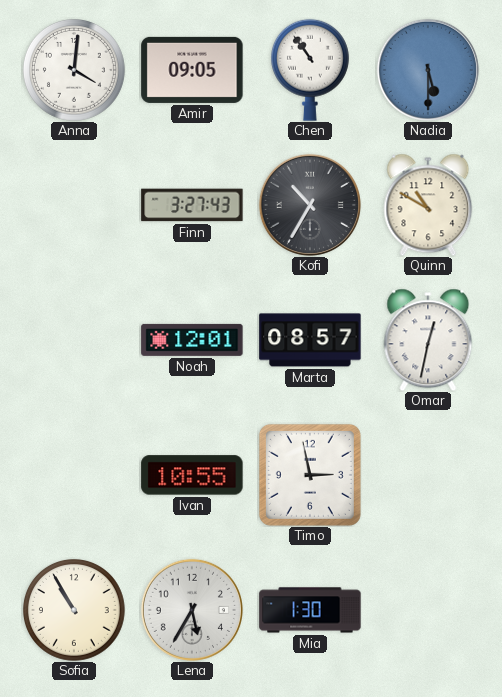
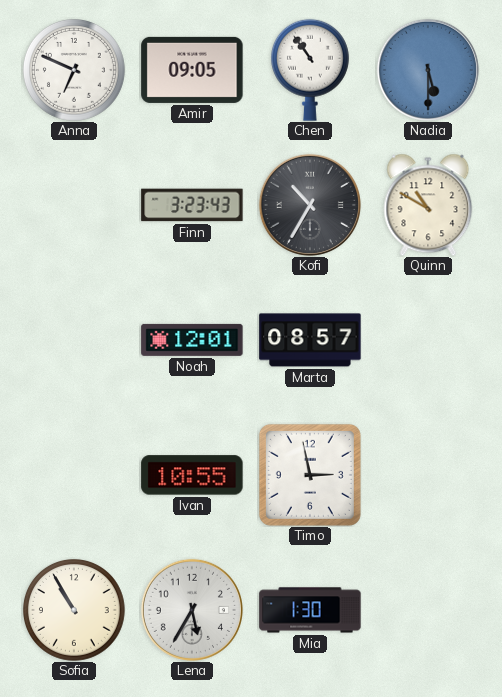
Anna: 4:01 -> 6:49
Finn: 3:27 -> 3:23
Omar: 12:32 -> none
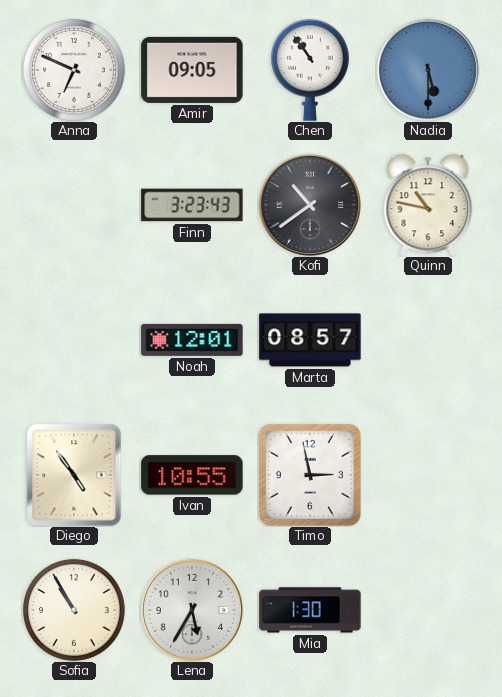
Kofi: 10:35 -> 10:39
Quinn: 10:50 -> 10:47
Diego: none -> 4:54
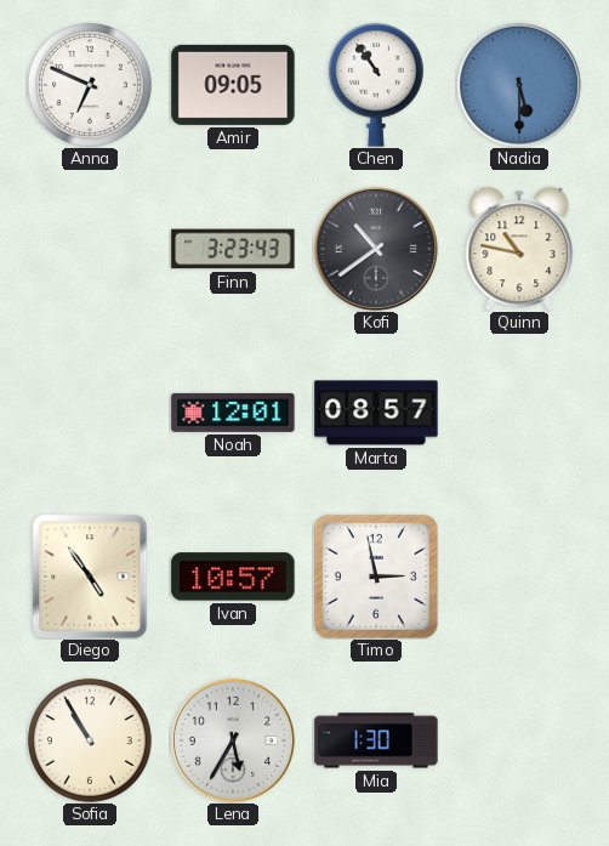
Ivan: 10:55 -> 10:57
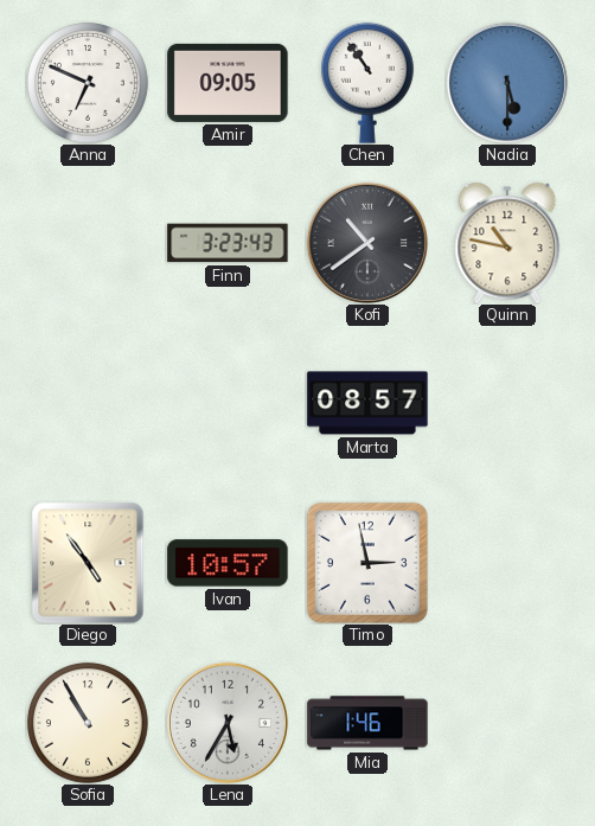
Noah: 12:01 -> none
Mia: 1:30 -> 1:46
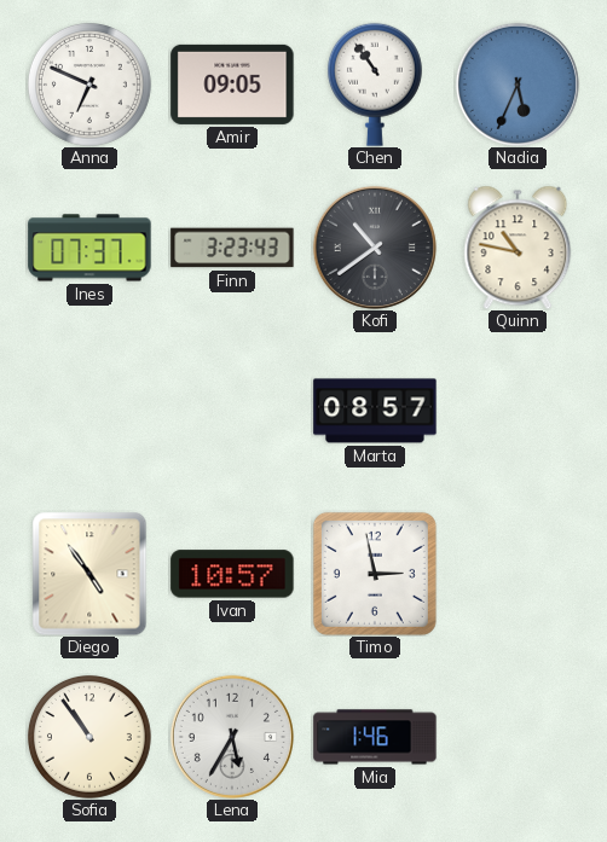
Nadia: 5:30 -> 5:34
Ines: none -> 07:37
Sofia: 10:55 -> 10:54
